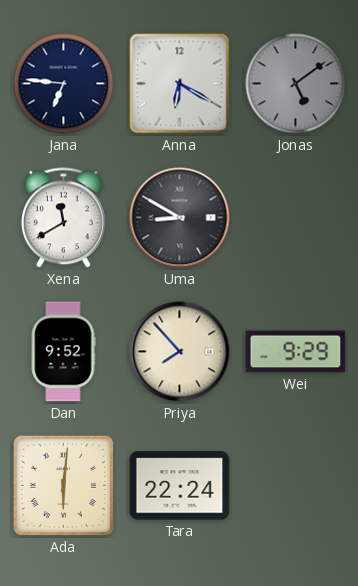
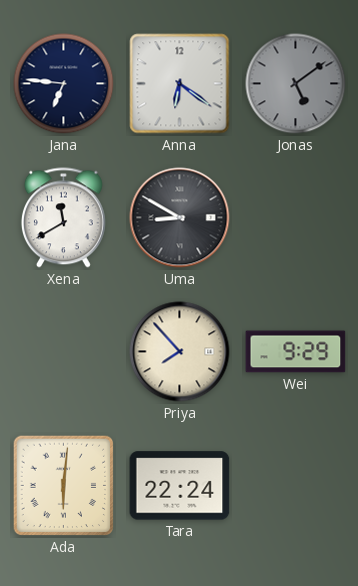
Anna: 6:20 -> 6:21
Dan: 9:52 -> none
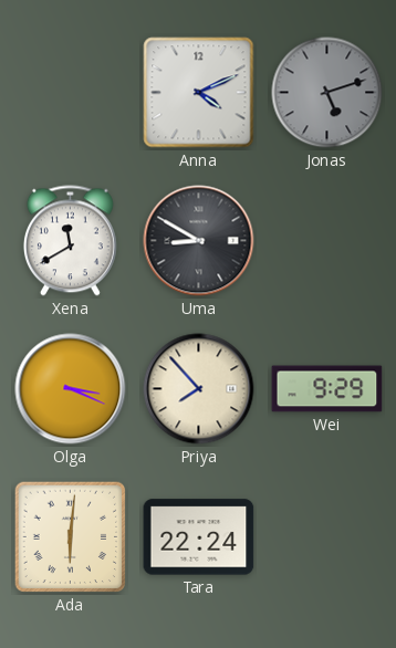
Jana: 6:46 -> none
Anna: 6:21 -> 4:11
Jonas: 5:09 -> 5:12
Olga: none -> 3:19
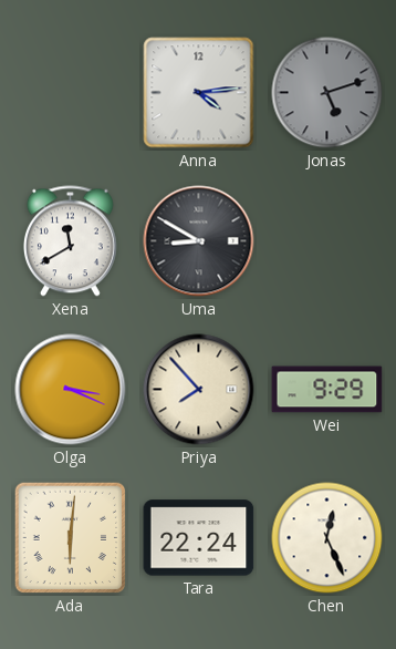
Anna: 4:11 -> 4:14
Chen: none -> 12:26
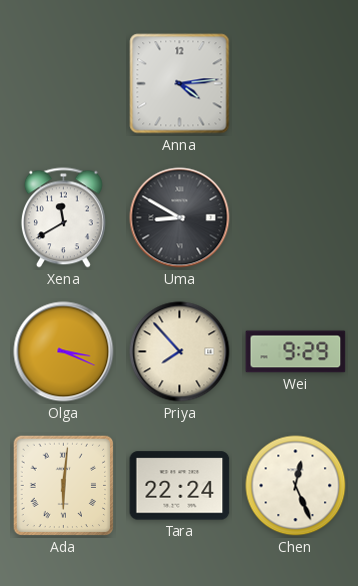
Jonas: 5:12 -> none
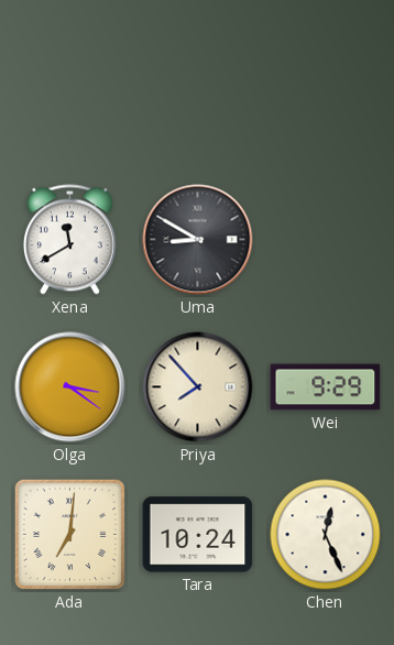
Anna: 4:14 -> none
Olga: 3:19 -> 3:21
Ada: 6:01 -> 7:01
Tara: 22:24 -> 10:24
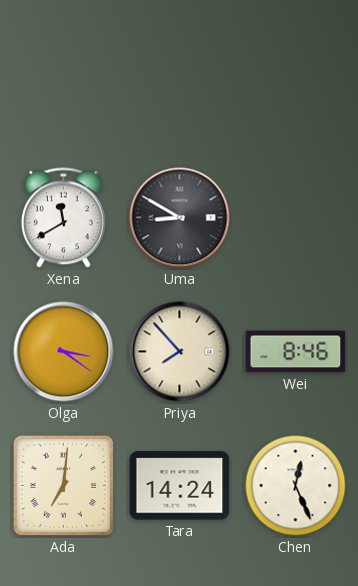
Wei: 9:29 -> 8:46
Tara: 10:24 -> 14:24
